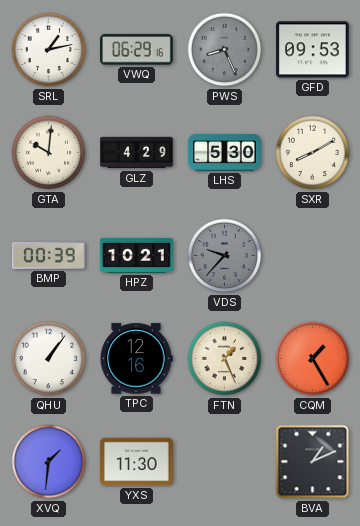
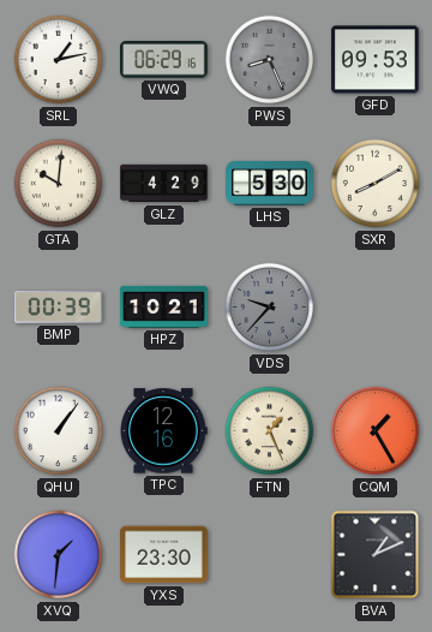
YXS: 11:30 -> 23:30
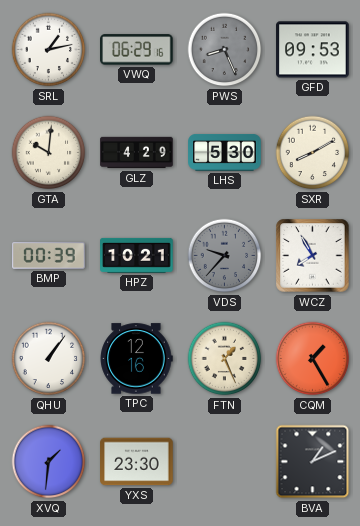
WCZ: none -> 7:55
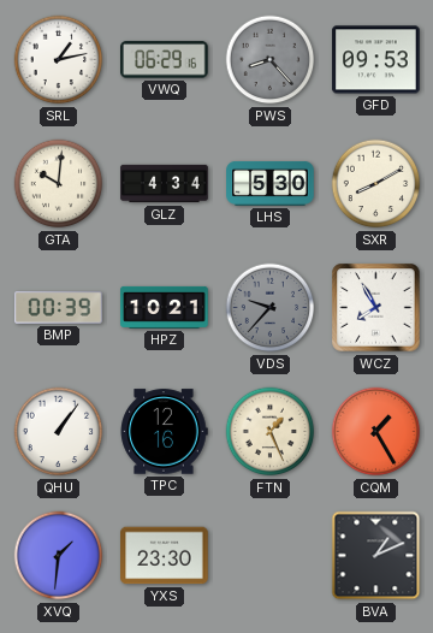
PWS: 8:26 -> 8:23
GLZ: 4:29 -> 4:34
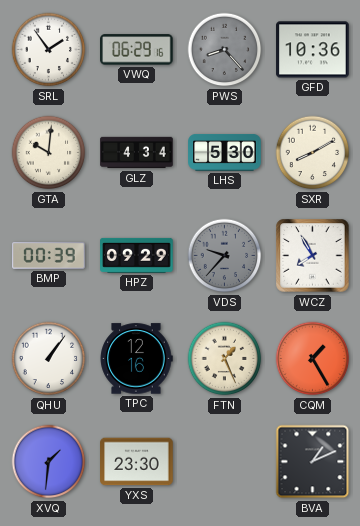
SRL: 1:13 -> 1:54
GFD: 09:53 -> 10:36
HPZ: 10:21 -> 09:29
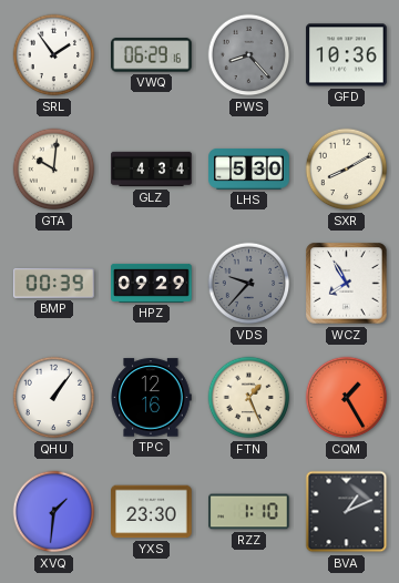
RZZ: none -> 1:10
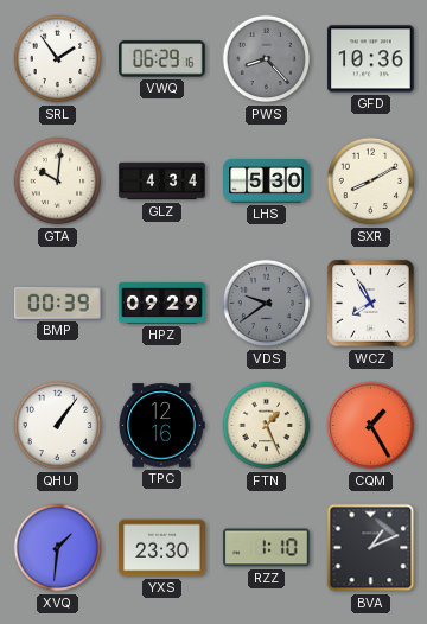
VDS: 9:37 -> 9:39
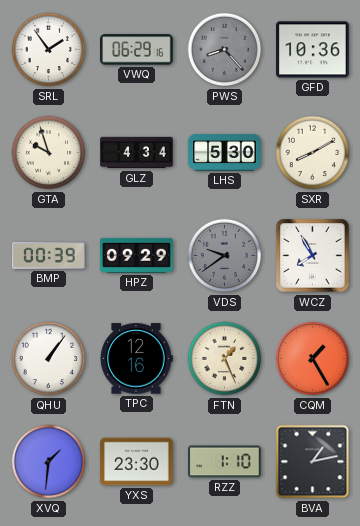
GTA: 10:01 -> 9:57
BVA: 1:11 -> 1:13
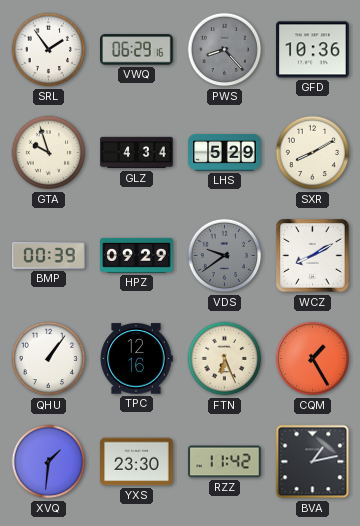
LHS: 5:30 -> 5:29
WCZ: 7:55 -> 8:10
FTN: 1:26 -> 6:26
RZZ: 1:10 -> 11:42
